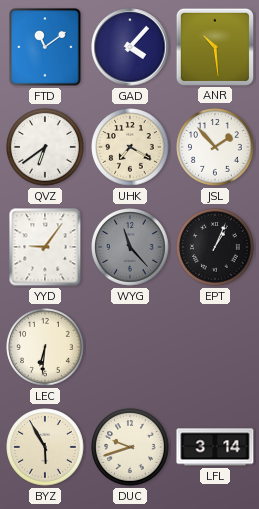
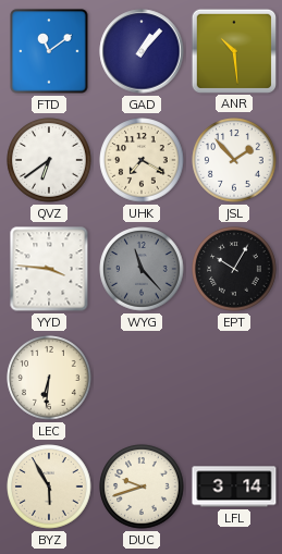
GAD: 4:07 -> 1:07
YYD: 9:06 -> 3:46
EPT: 1:04 -> 10:05
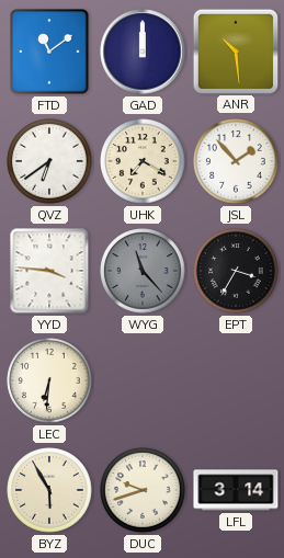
GAD: 1:07 -> 12:00
EPT: 10:05 -> 3:35
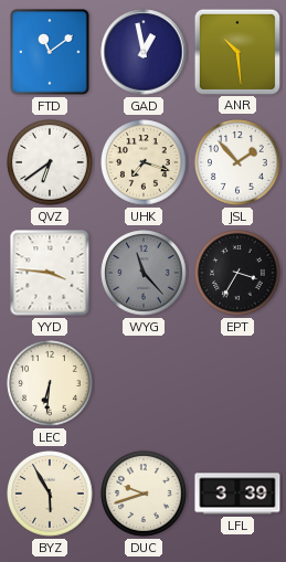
GAD: 12:00 -> 12:58
UHK: 7:20 -> 7:18
LFL: 3:14 -> 3:39
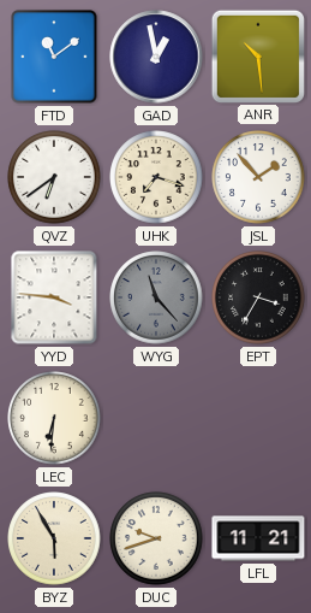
LFL: 3:39 -> 11:21
